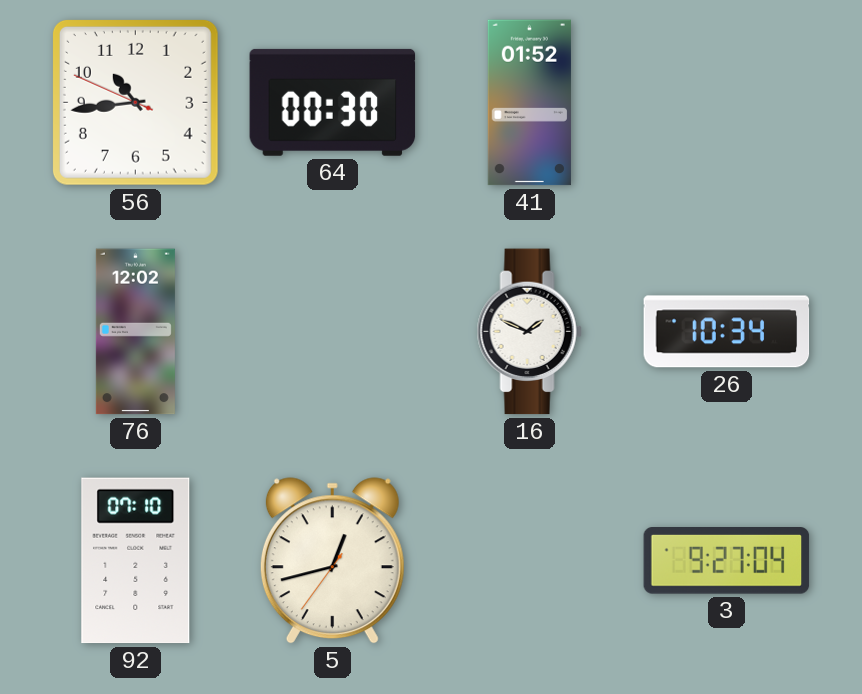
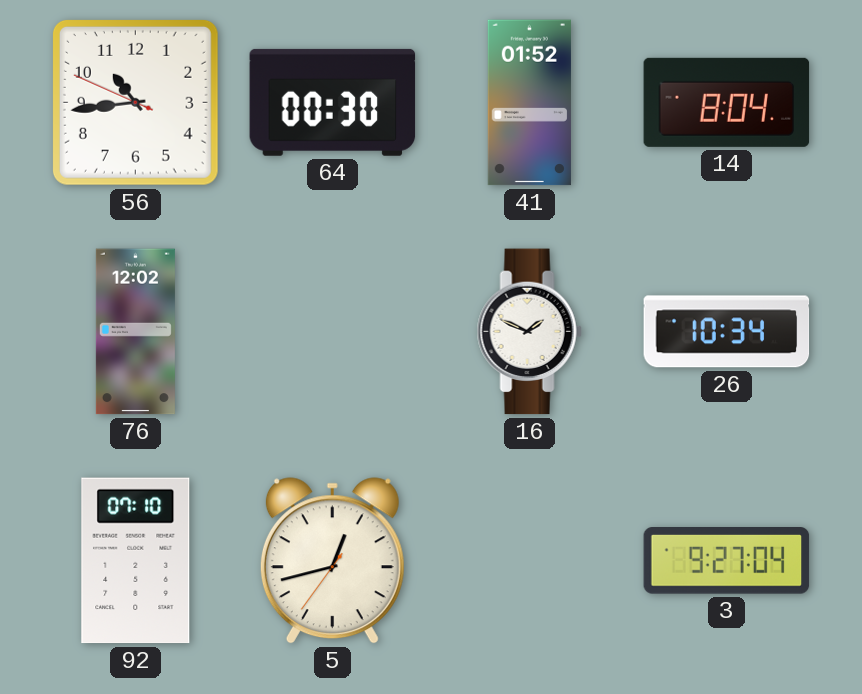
14: none -> 8:04
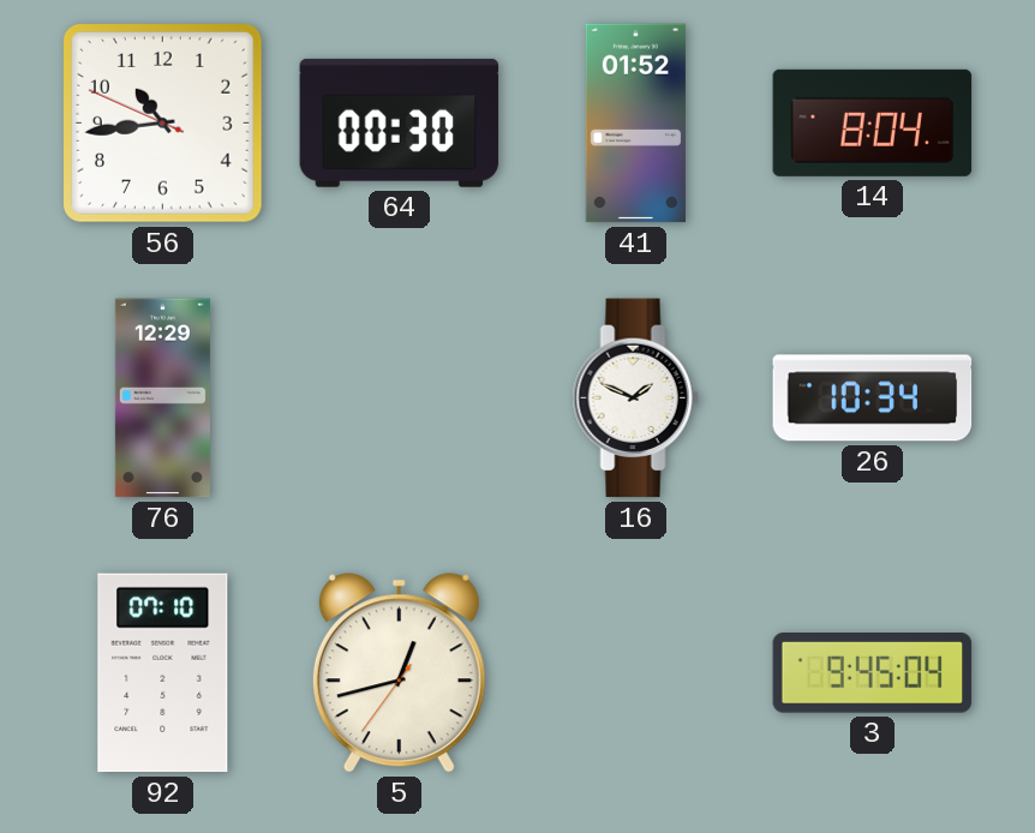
76: 12:02 -> 12:29
3: 9:27 -> 9:45
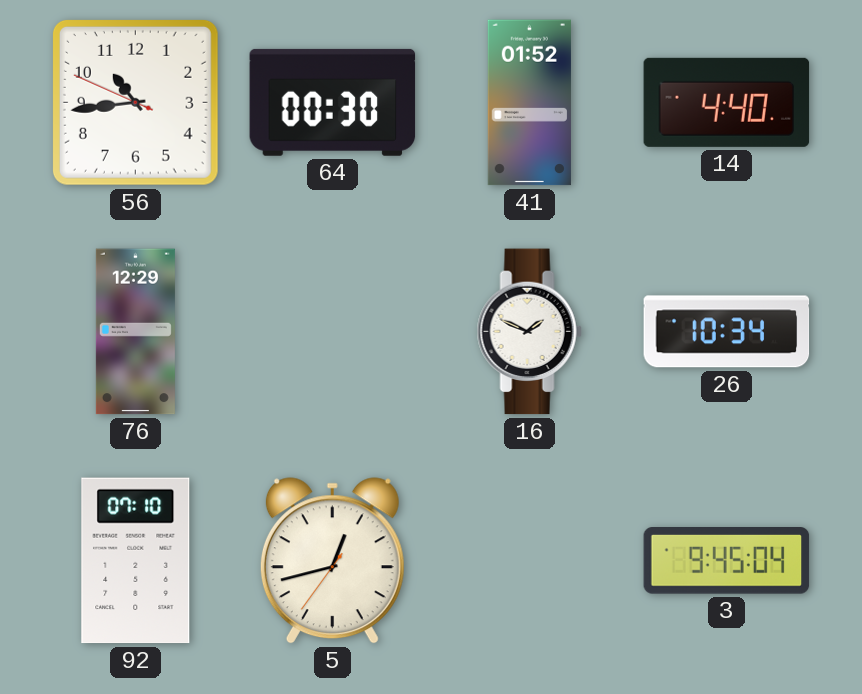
14: 8:04 -> 4:40
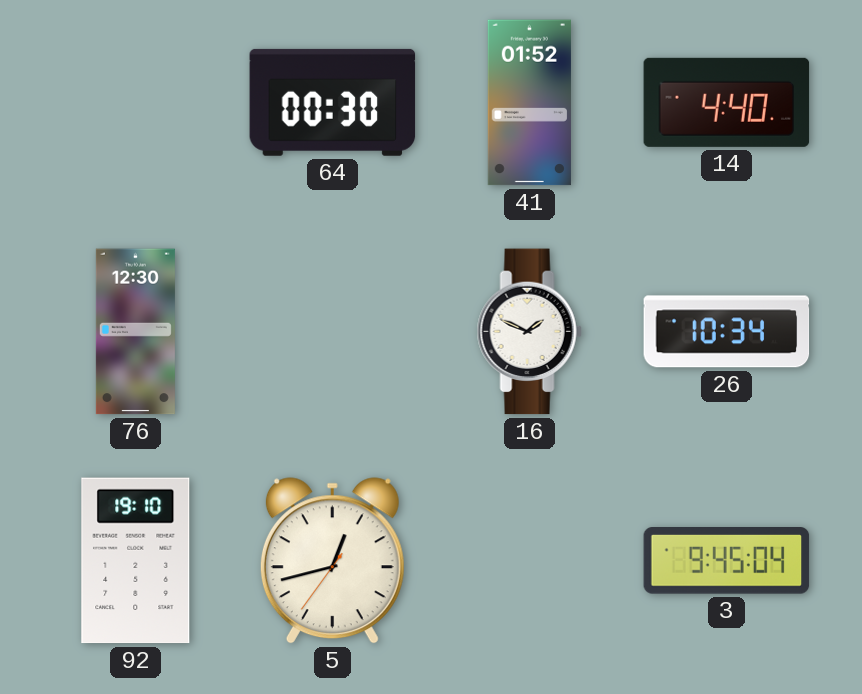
56: 10:43 -> none
76: 12:29 -> 12:30
92: 07:10 -> 19:10
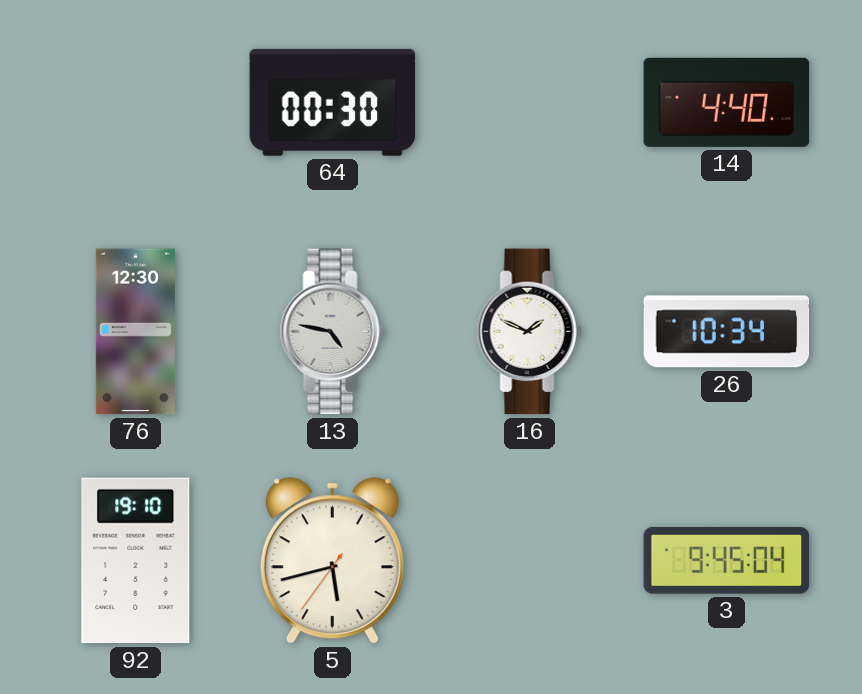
41: 01:52 -> none
13: none -> 4:47
5: 12:42 -> 5:42
